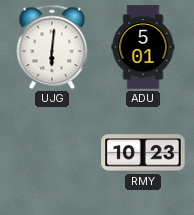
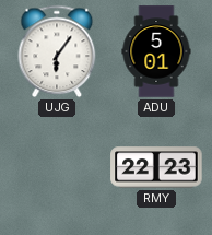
UJG: 6:01 -> 6:06
RMY: 10:23 -> 22:23
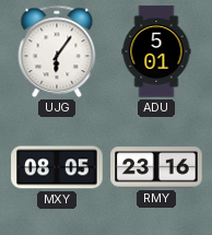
MXY: none -> 08:05
RMY: 22:23 -> 23:16
